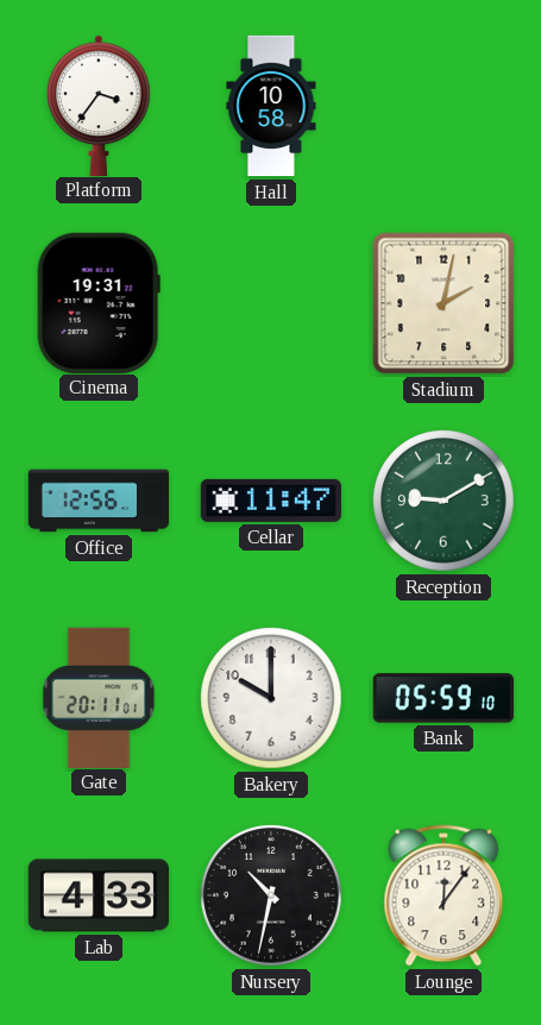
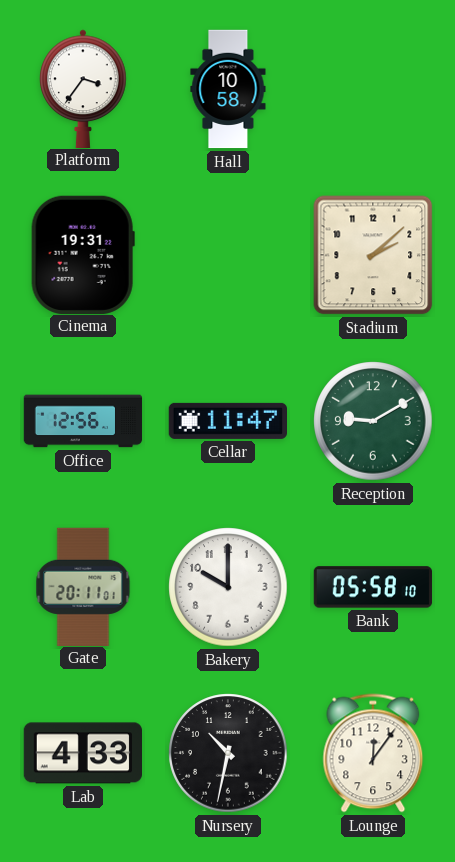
Stadium: 2:02 -> 2:08
Bank: 05:59 -> 05:58
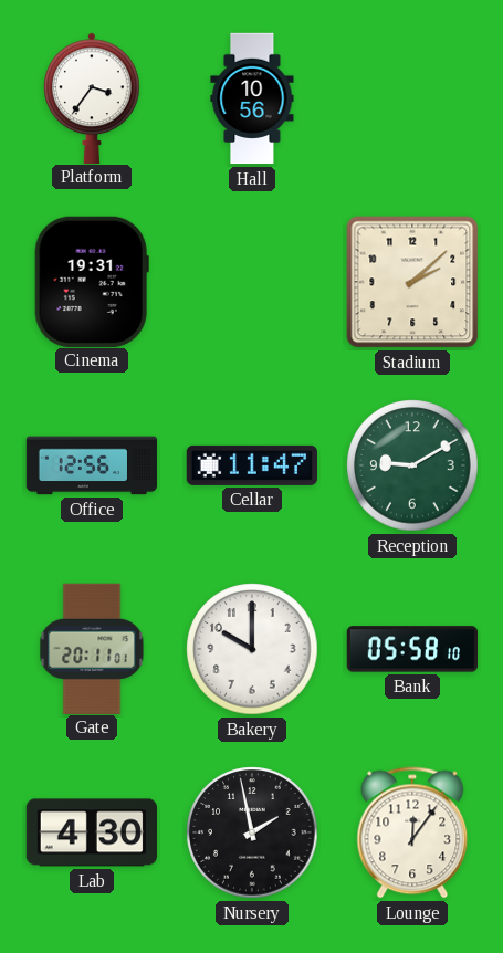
Hall: 10:58 -> 10:56
Lab: 4:33 -> 4:30
Nursery: 10:32 -> 1:58
